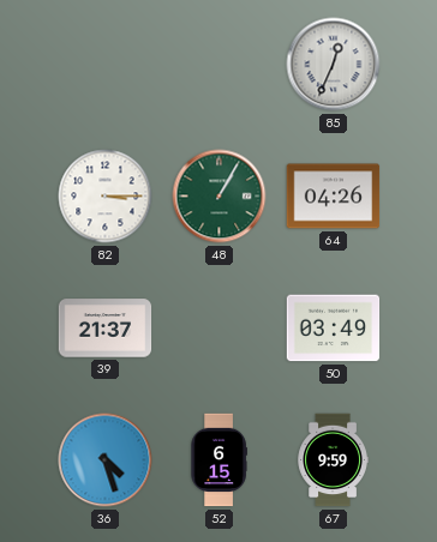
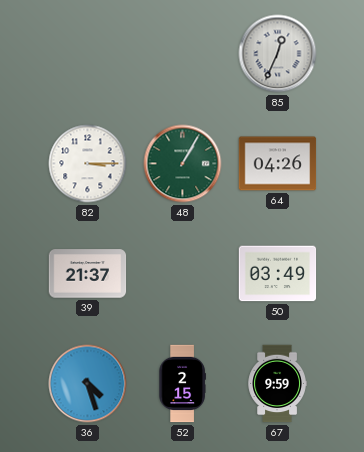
52: 6:15 -> 2:15
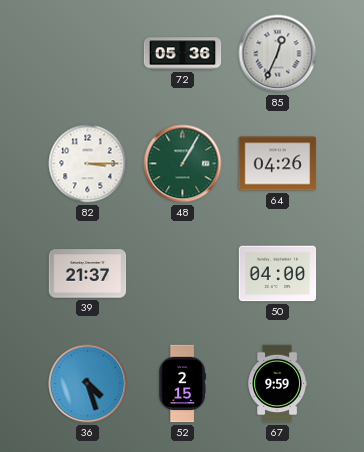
72: none -> 05:36
50: 03:49 -> 04:00
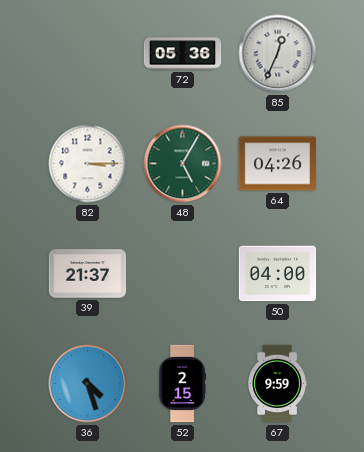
48: 1:05 -> 5:05
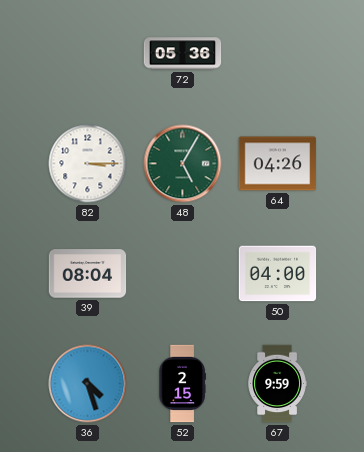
85: 12:34 -> none
39: 21:37 -> 08:04
